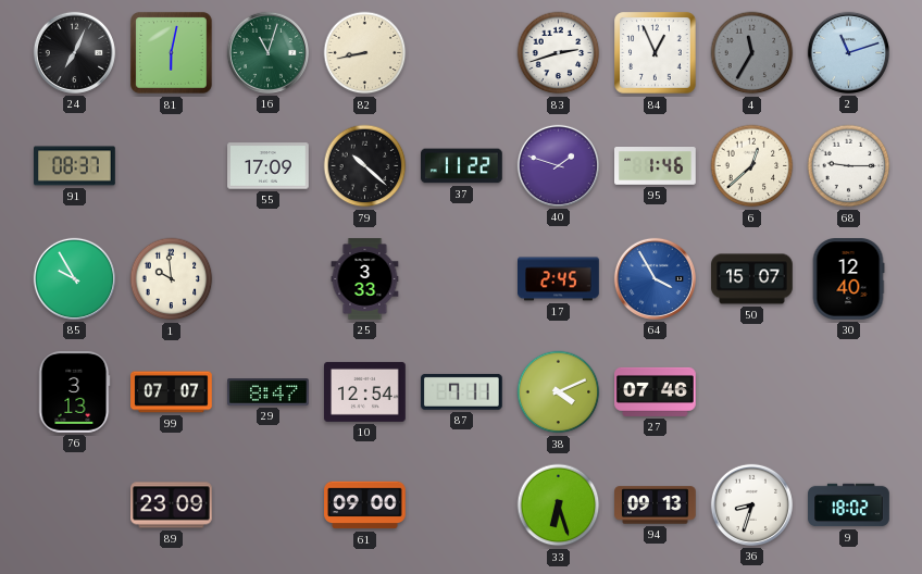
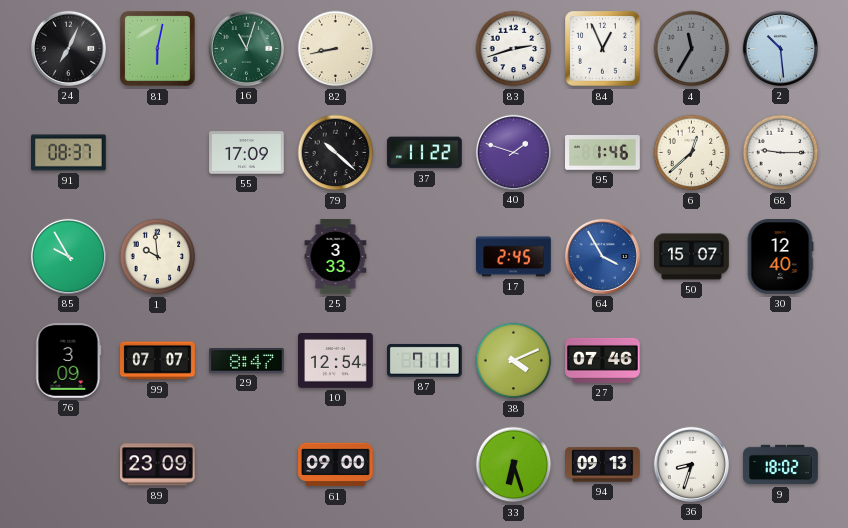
2: 11:12 -> 10:29
76: 3:13 -> 3:09
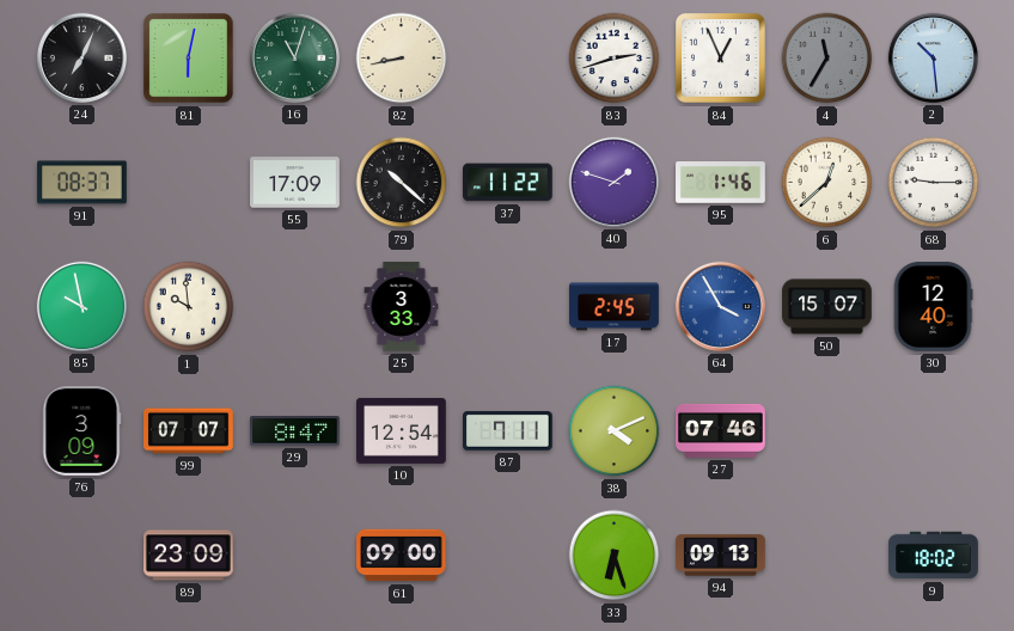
85: 9:55 -> 9:58
36: 8:33 -> none
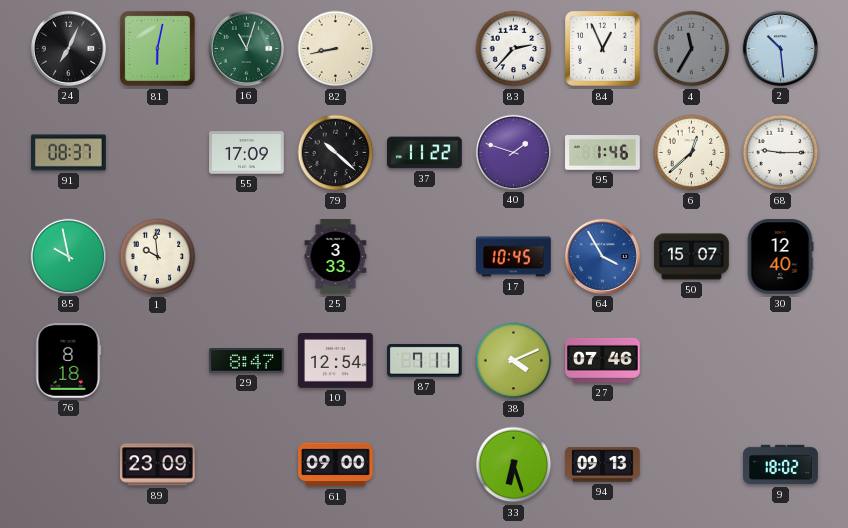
83: 2:42 -> 2:37
17: 2:45 -> 10:45
76: 3:09 -> 8:18
99: 07:07 -> none
